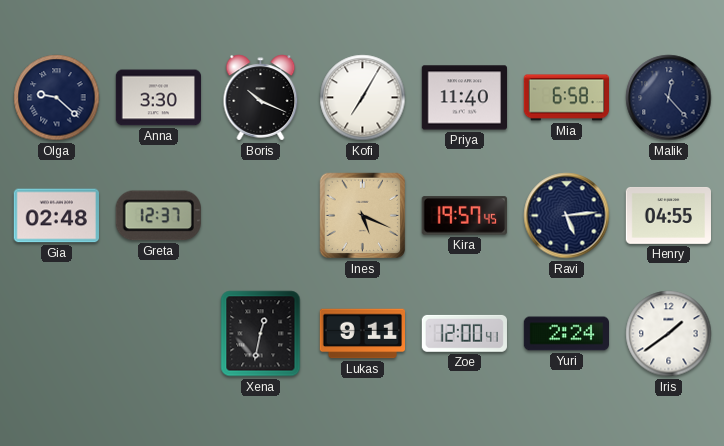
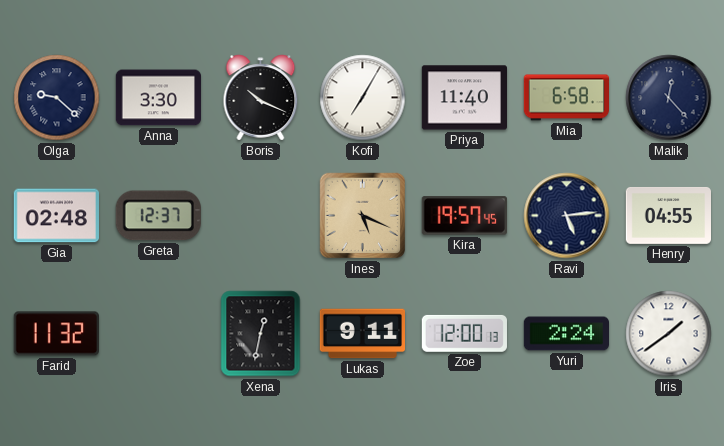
Farid: none -> 11:32
Zoe: 12:00:41 -> 12:00:13
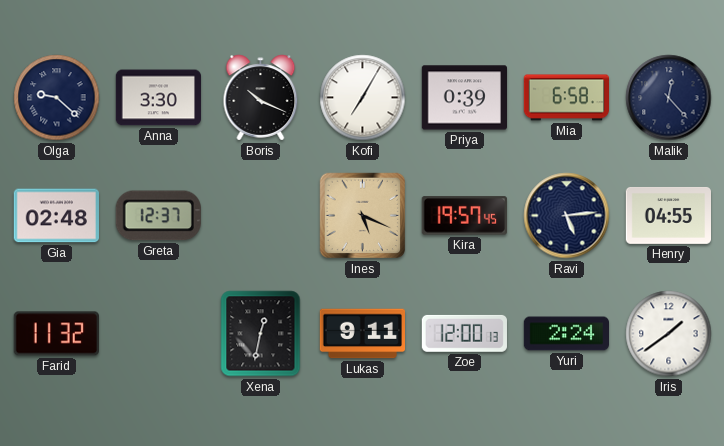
Priya: 11:40 -> 0:39
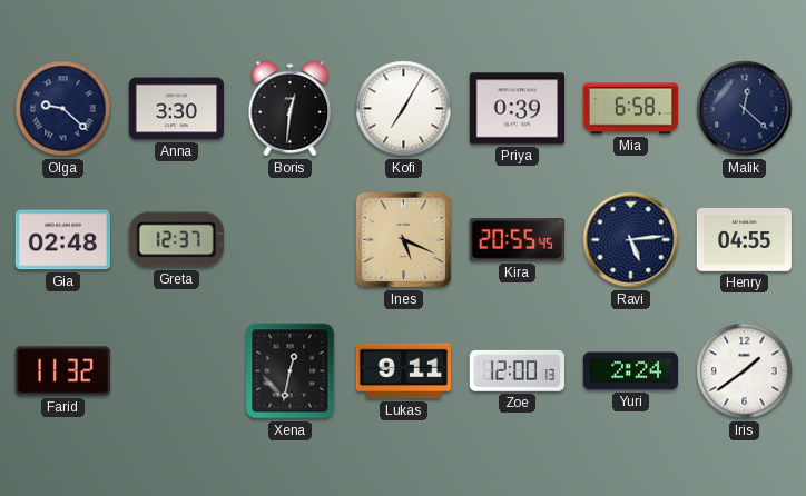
Boris: 10:19 -> 12:31
Malik: 12:23 -> 12:22
Kira: 19:57 -> 20:55
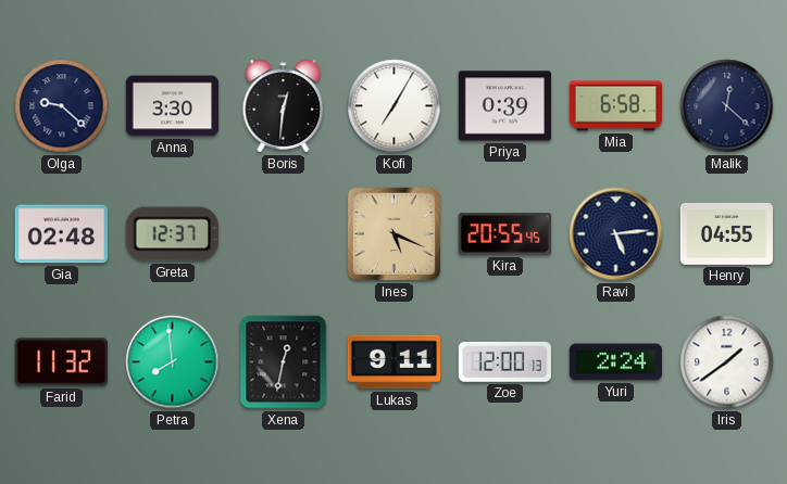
Petra: none -> 7:59
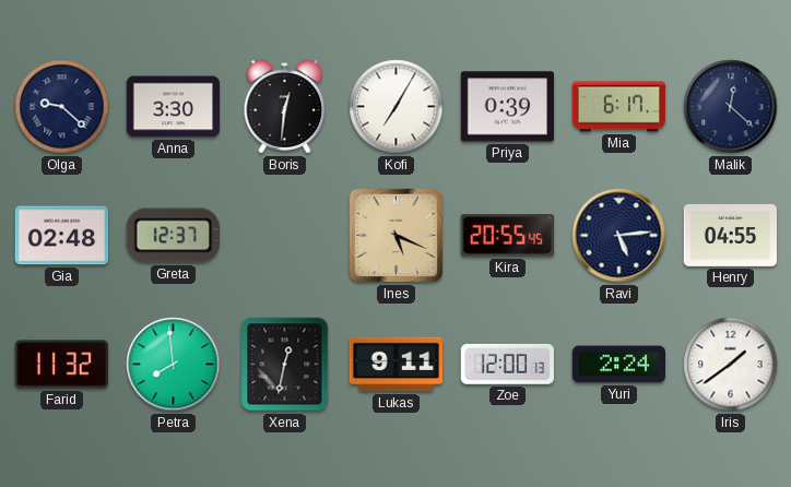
Mia: 6:58 -> 6:17
